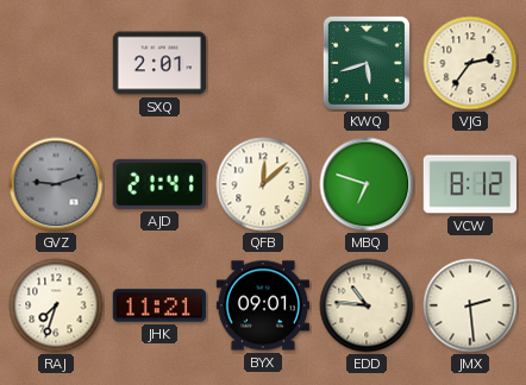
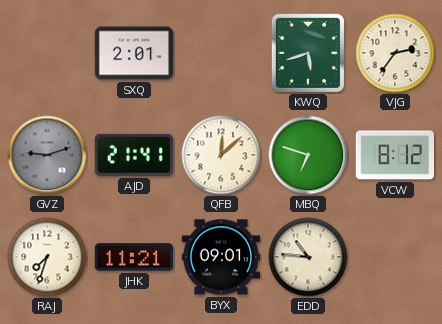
JMX: 2:29 -> none
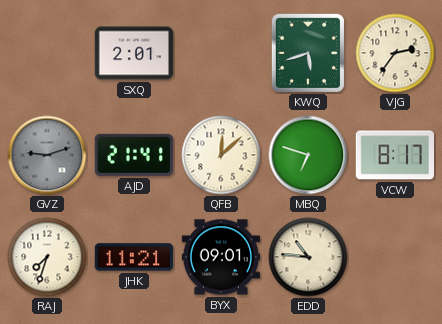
VCW: 8:12 -> 8:17
